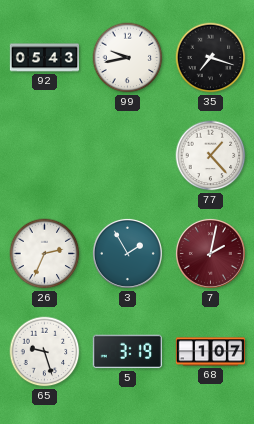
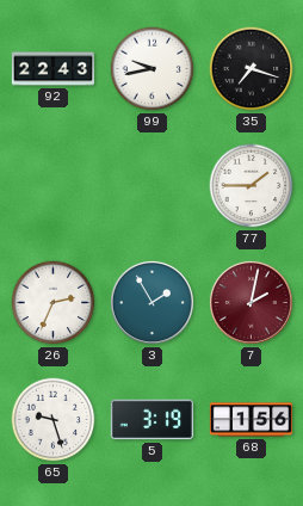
92: 05:43 -> 22:43
77: 1:23 -> 1:45
68: 1:07 -> 1:56
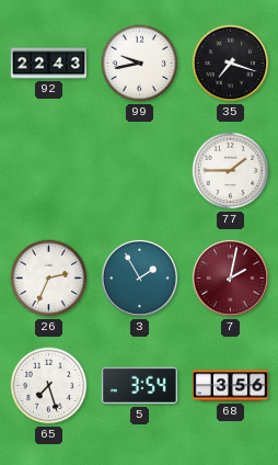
65: 9:27 -> 7:27
5: 3:19 -> 3:54
68: 1:56 -> 3:56
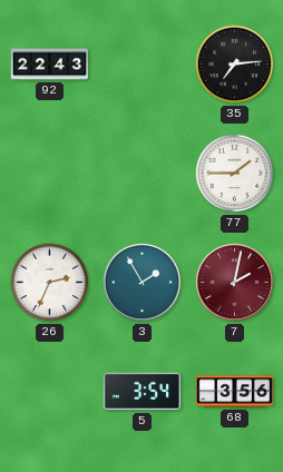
99: 9:43 -> none
35: 7:18 -> 7:14
65: 7:27 -> none
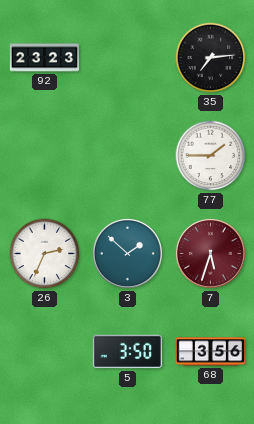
92: 22:43 -> 23:23
3: 1:55 -> 1:52
7: 2:02 -> 5:33
5: 3:54 -> 3:50
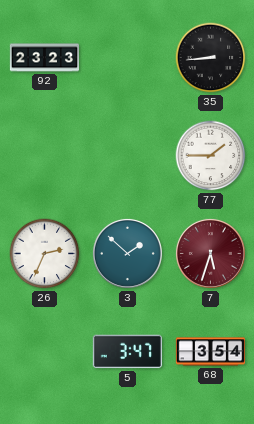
35: 7:14 -> 8:44
5: 3:50 -> 3:47
68: 3:56 -> 3:54
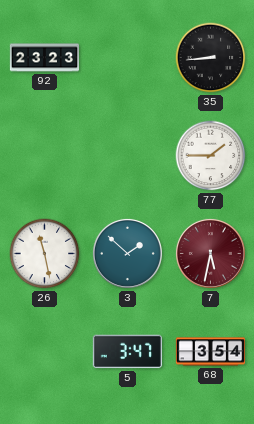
26: 2:34 -> 11:28
7: 5:33 -> 5:32
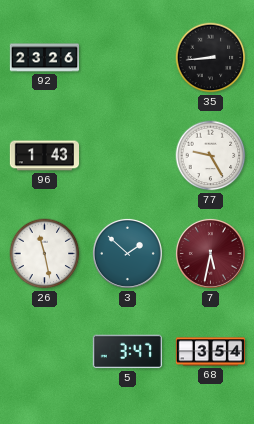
92: 23:23 -> 23:26
96: none -> 1:43
77: 1:45 -> 9:25
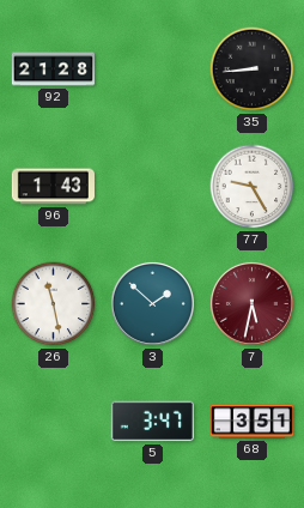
92: 23:26 -> 21:28
68: 3:54 -> 3:51
